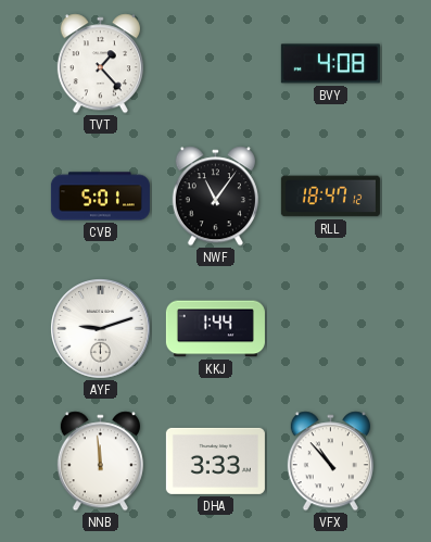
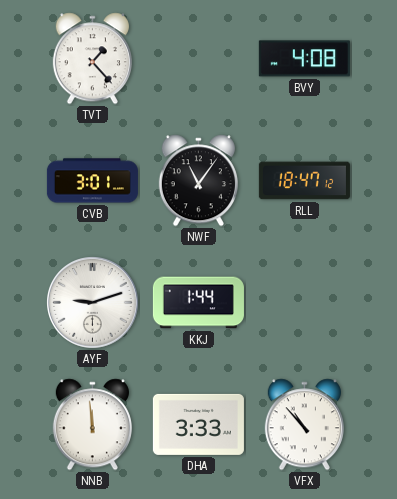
CVB: 5:01 -> 3:01
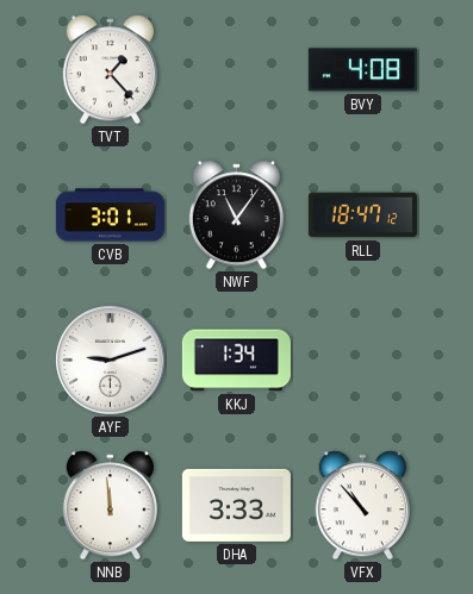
KKJ: 1:44 -> 1:34
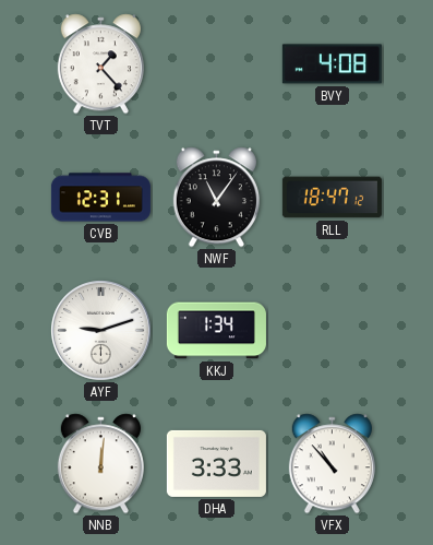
CVB: 3:01 -> 12:31
NNB: 11:59 -> 12:01
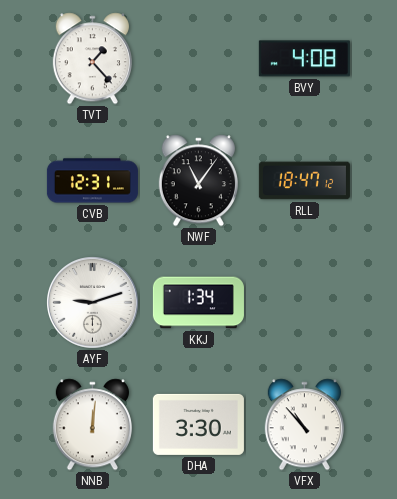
DHA: 3:33 -> 3:30
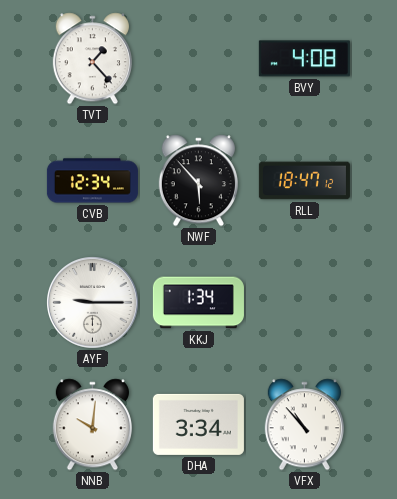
CVB: 12:31 -> 12:34
NWF: 11:06 -> 5:53
AYF: 9:12 -> 9:15
NNB: 12:01 -> 10:01
DHA: 3:30 -> 3:34
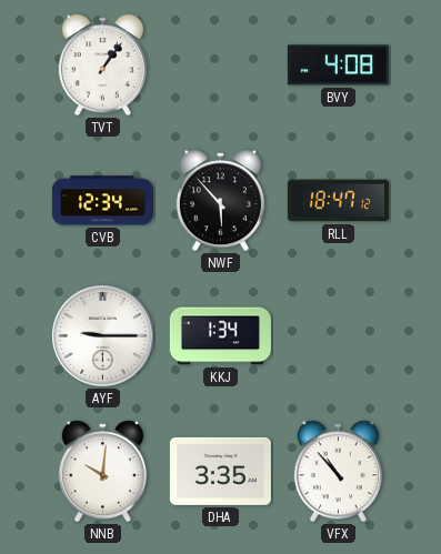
TVT: 1:23 -> 1:06
DHA: 3:34 -> 3:35
